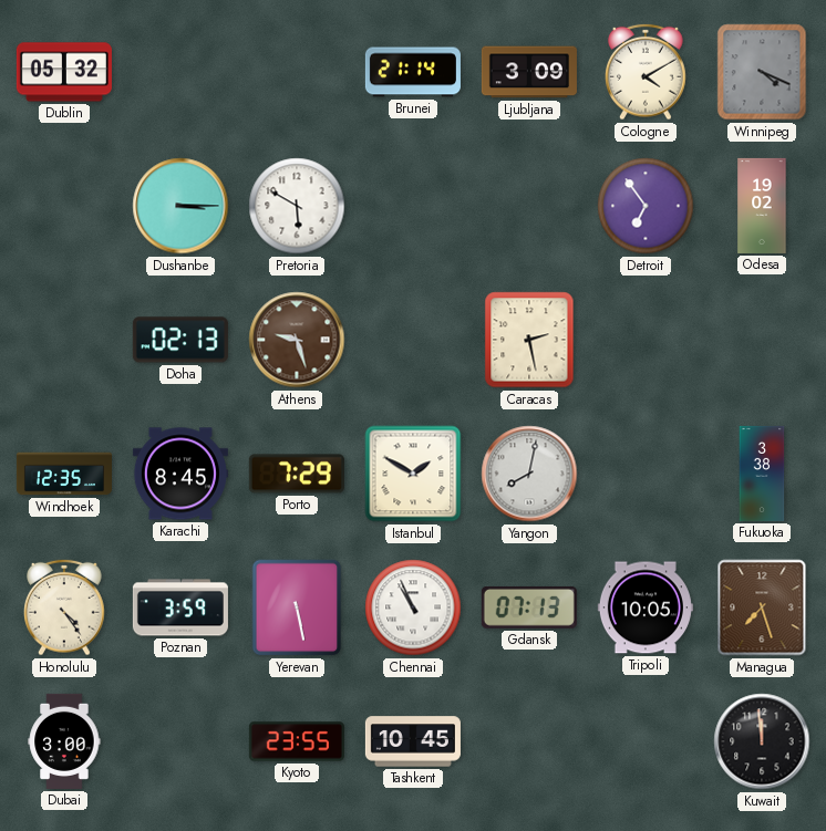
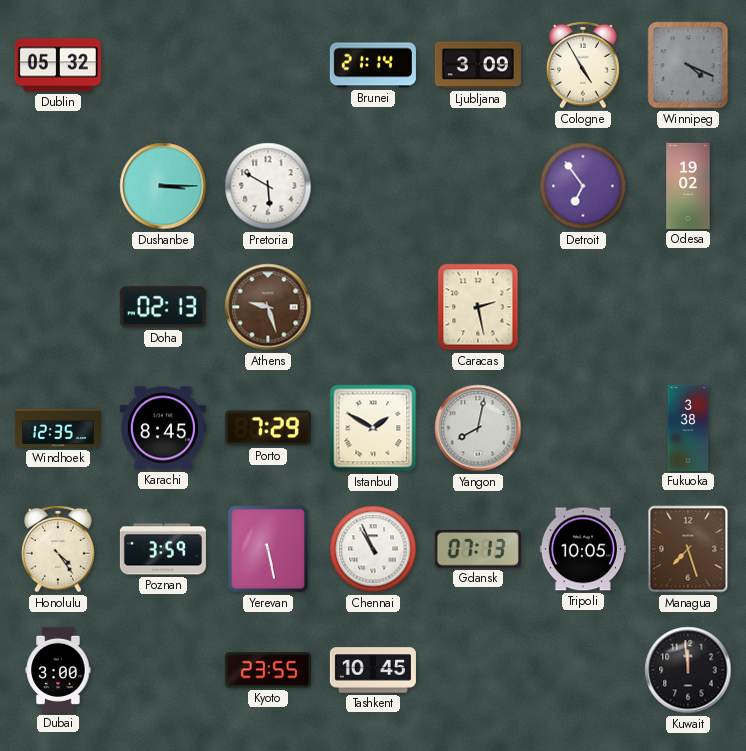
Cologne: 4:10 -> 4:55
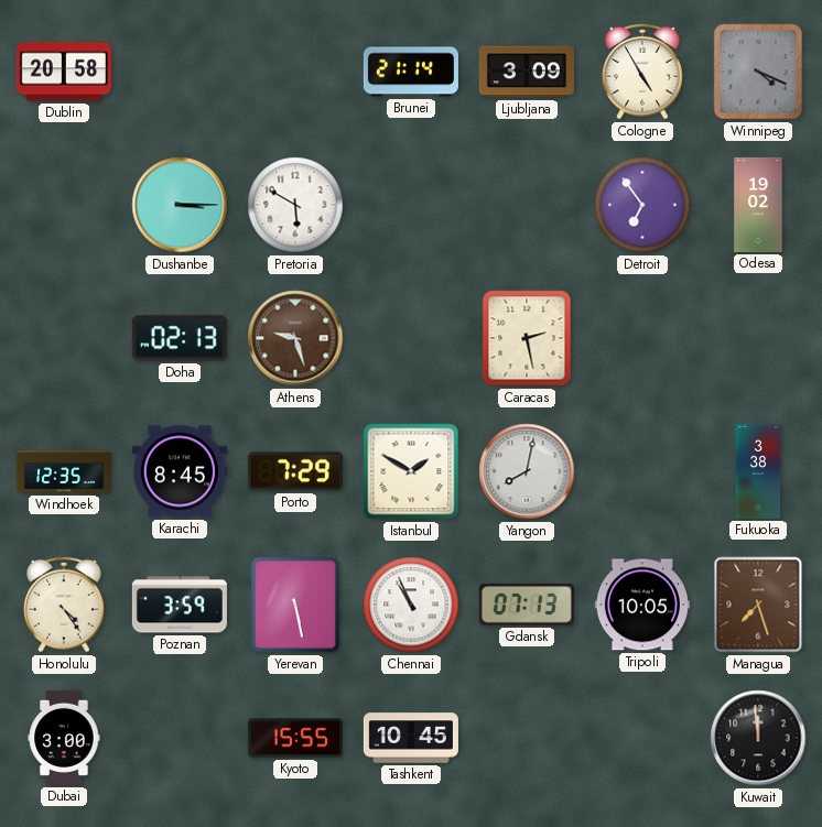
Dublin: 05:32 -> 20:58
Kyoto: 23:55 -> 15:55
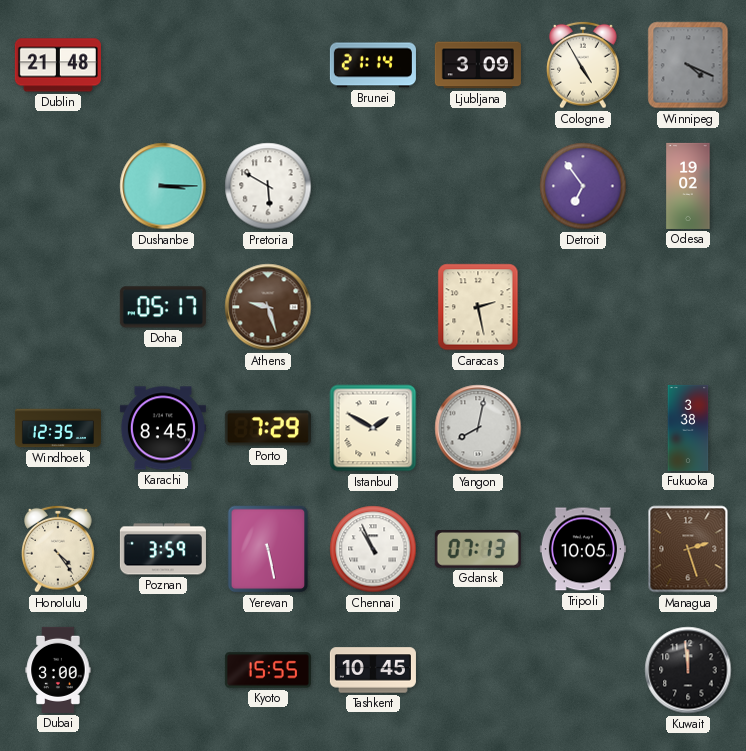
Dublin: 20:58 -> 21:48
Doha: 02:13 -> 05:17
Managua: 7:27 -> 2:27
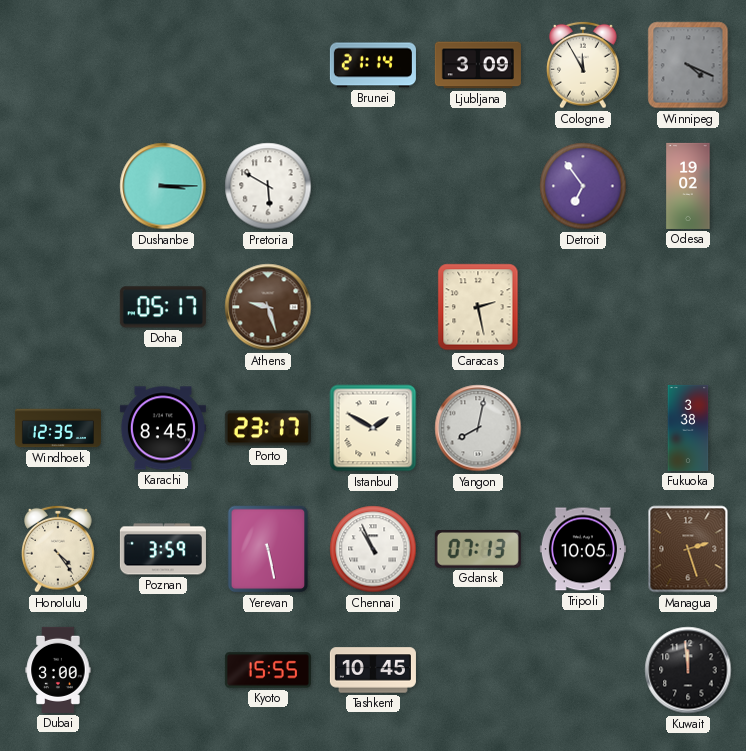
Dublin: 21:48 -> none
Cologne: 4:55 -> 11:55
Porto: 7:29 -> 23:17
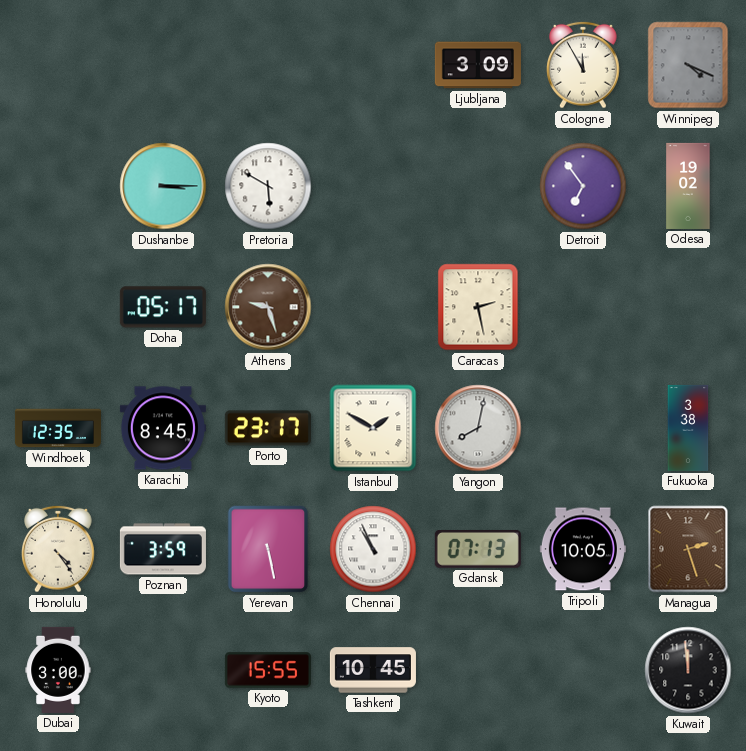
Brunei: 21:14 -> none
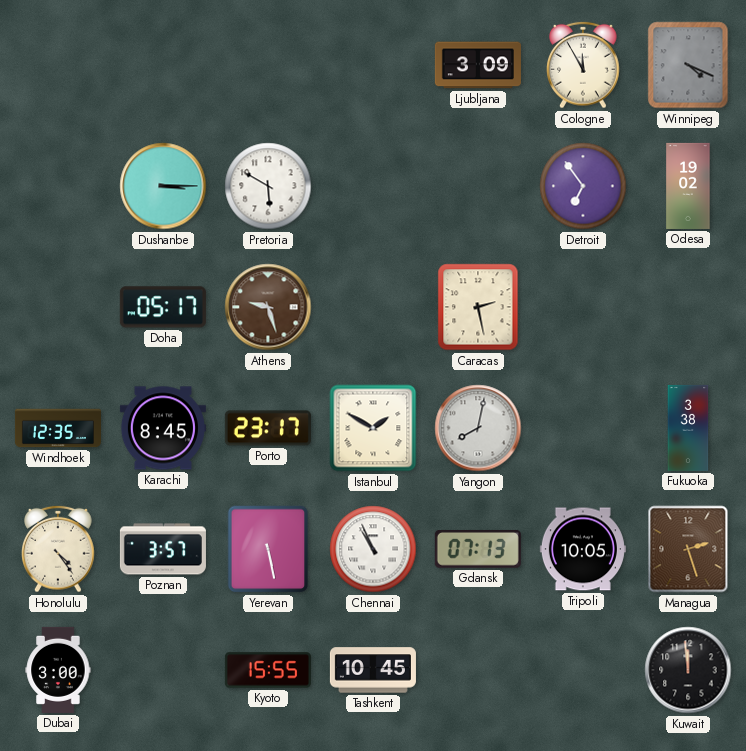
Poznan: 3:59 -> 3:57
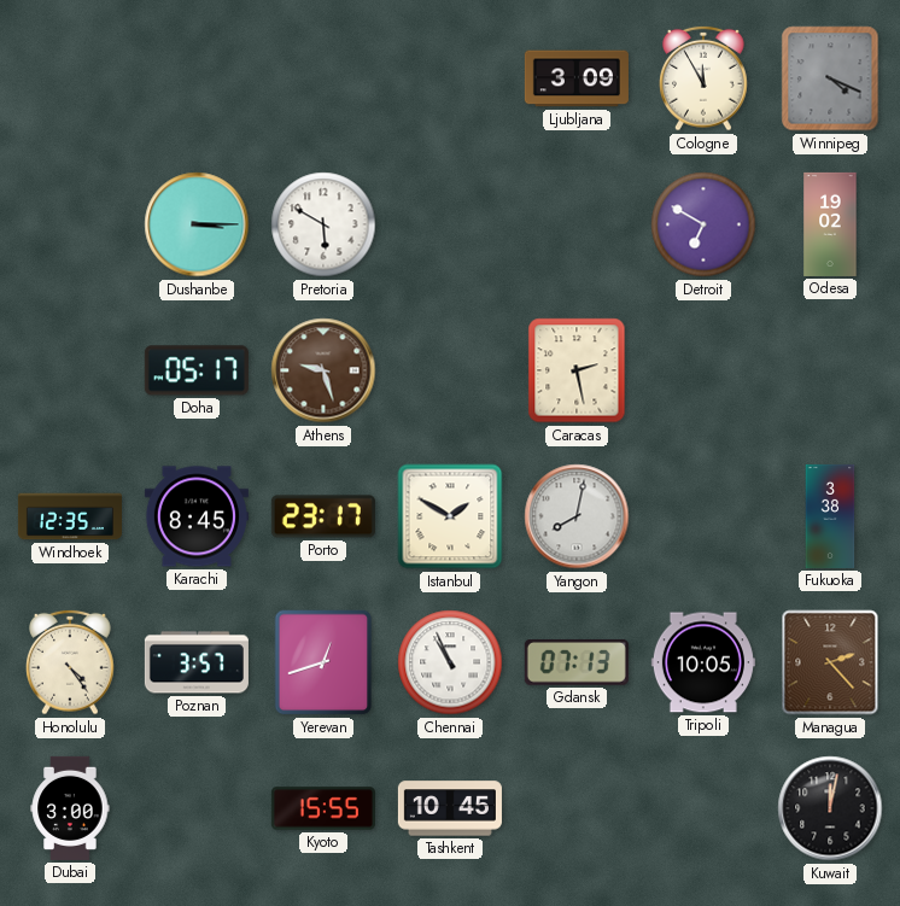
Detroit: 6:54 -> 6:50
Yerevan: 5:28 -> 12:42
Managua: 2:27 -> 2:23
Kuwait: 11:59 -> 12:02
